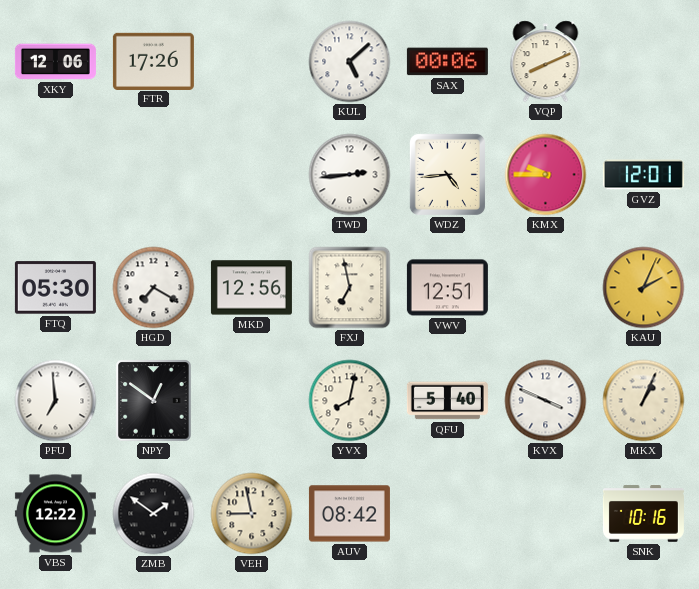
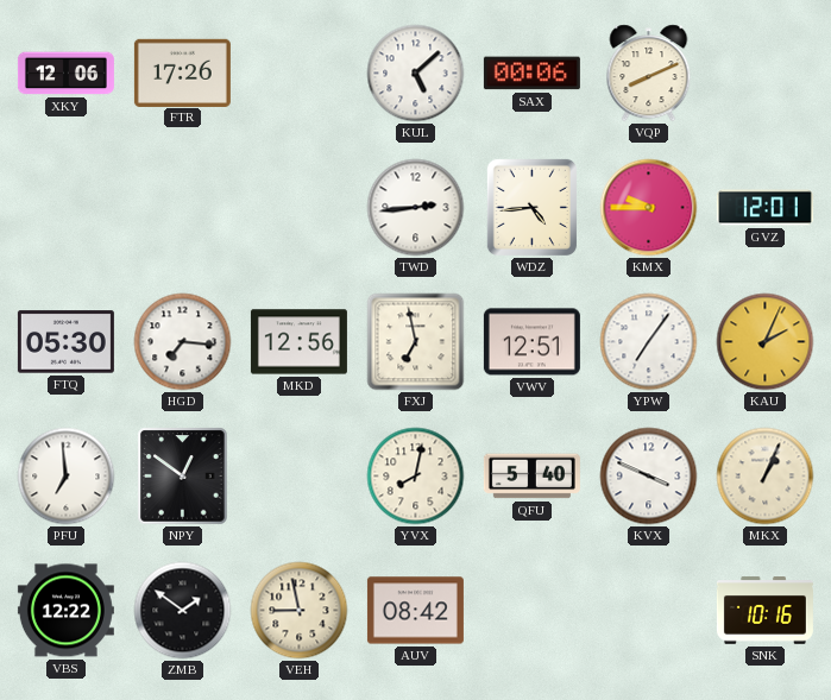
HGD: 7:20 -> 7:16
YPW: none -> 7:06
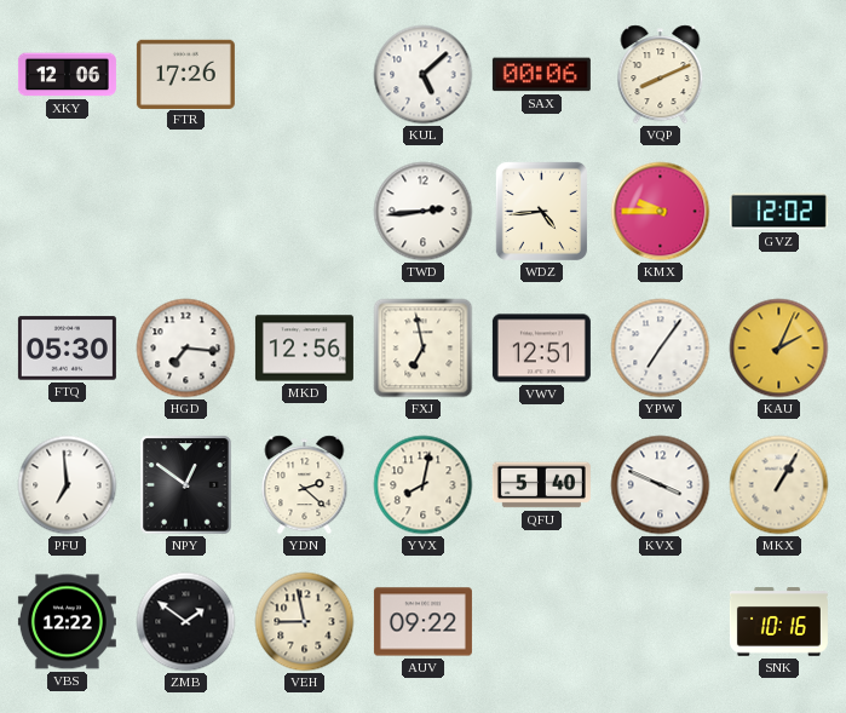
GVZ: 12:01 -> 12:02
YDN: none -> 2:22
MKX: 1:04 -> 1:05
AUV: 08:42 -> 09:22
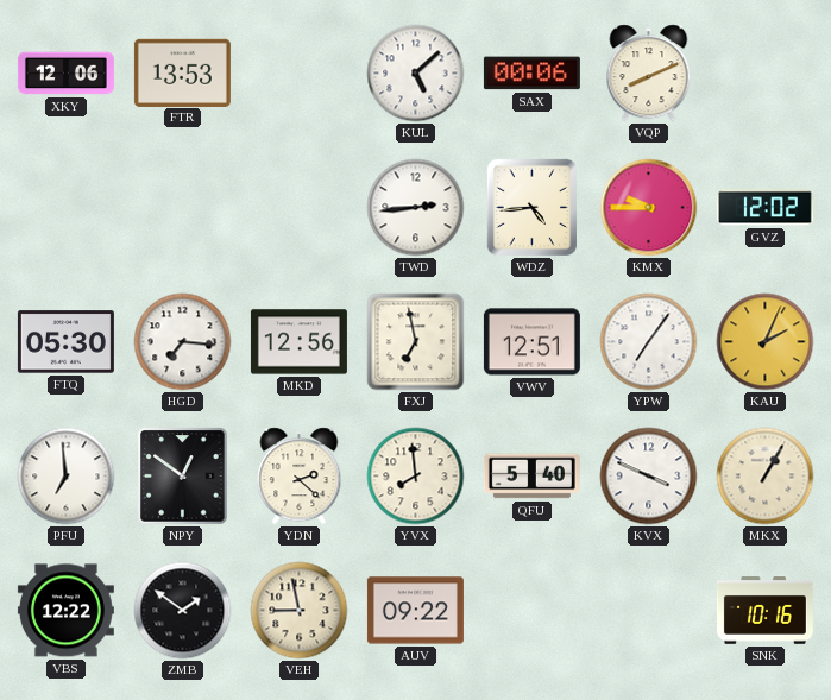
FTR: 17:26 -> 13:53
YVX: 8:02 -> 7:59
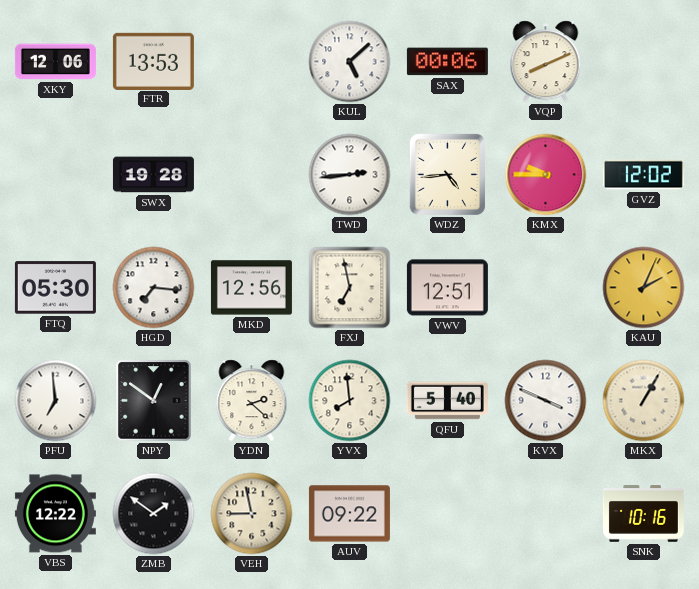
SWX: none -> 19:28
YPW: 7:06 -> none
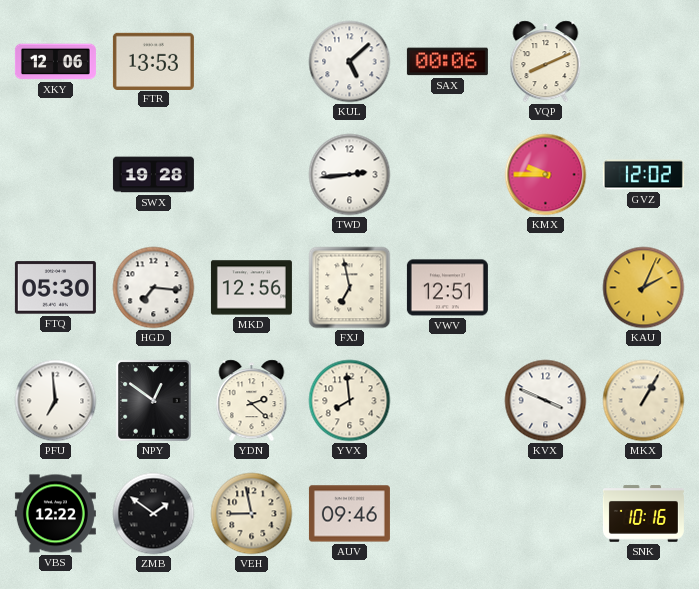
WDZ: 4:44 -> none
QFU: 5:40 -> none
AUV: 09:22 -> 09:46
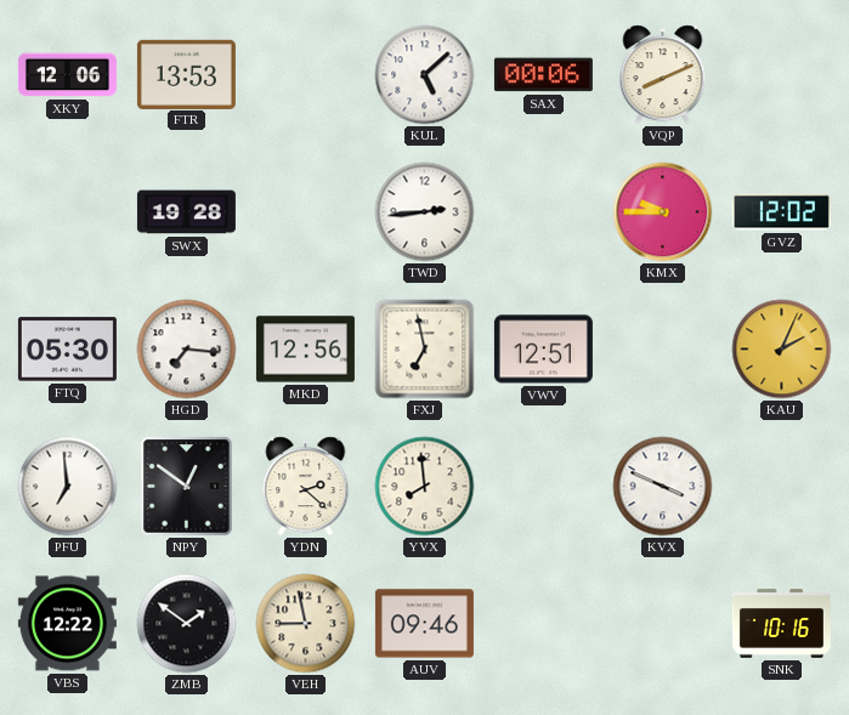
MKX: 1:05 -> none
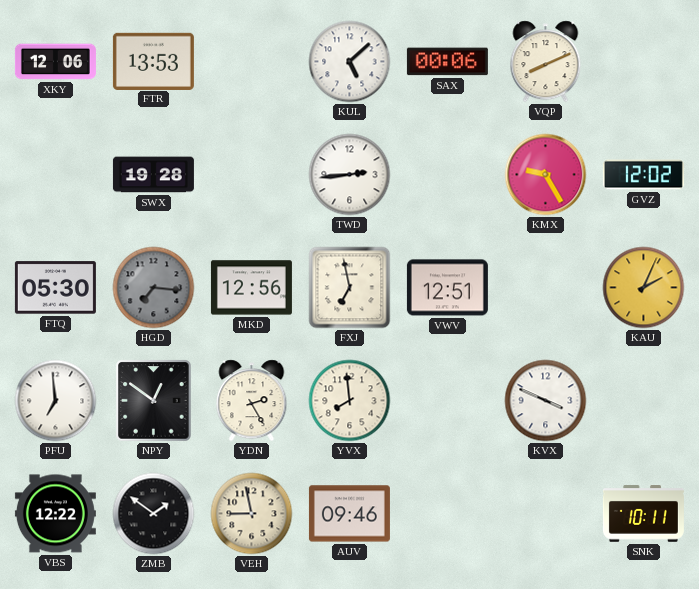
KMX: 9:45 -> 9:25
HGD dial: white -> grey
YDN: 2:22 -> 2:25
SNK: 10:16 -> 10:11
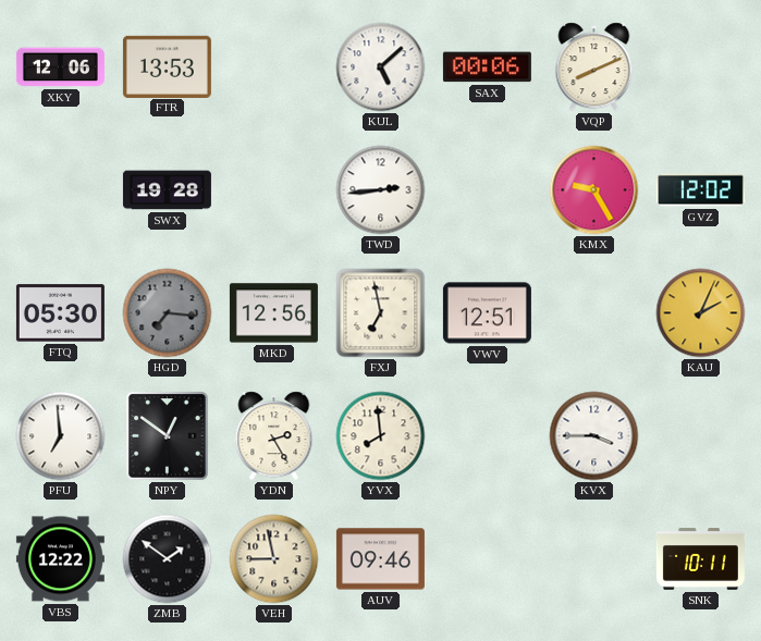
KVX: 3:49 -> 3:45
